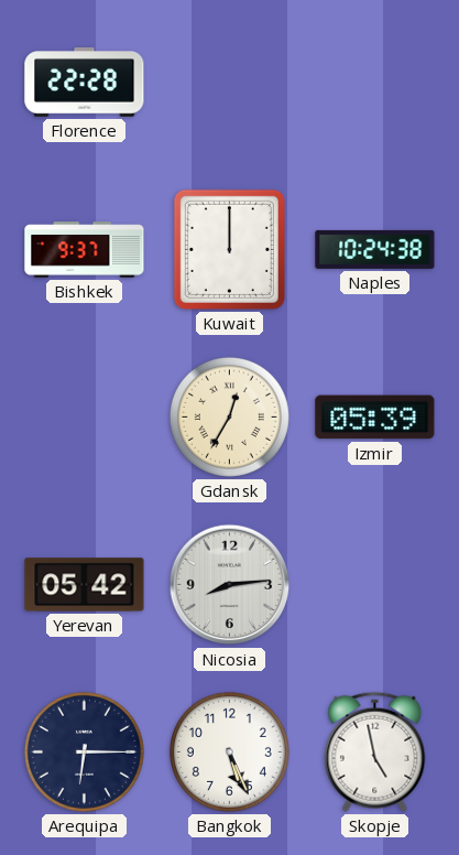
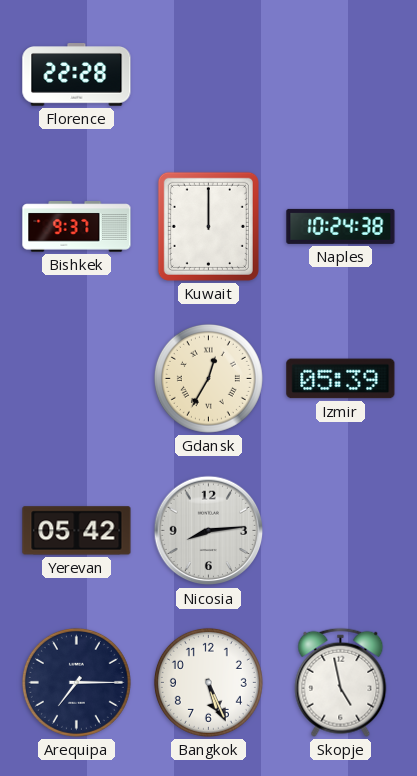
Arequipa: 6:15 -> 7:15
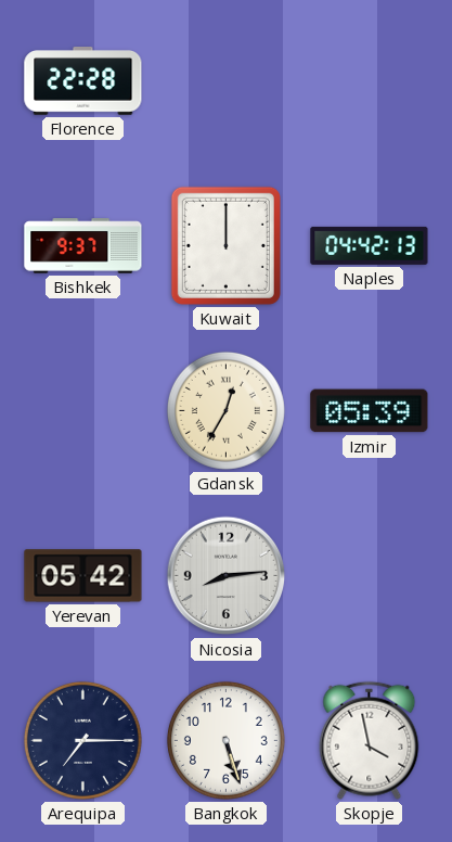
Naples: 10:24 -> 04:42
Bangkok: 5:26 -> 5:27
Skopje: 4:58 -> 3:58
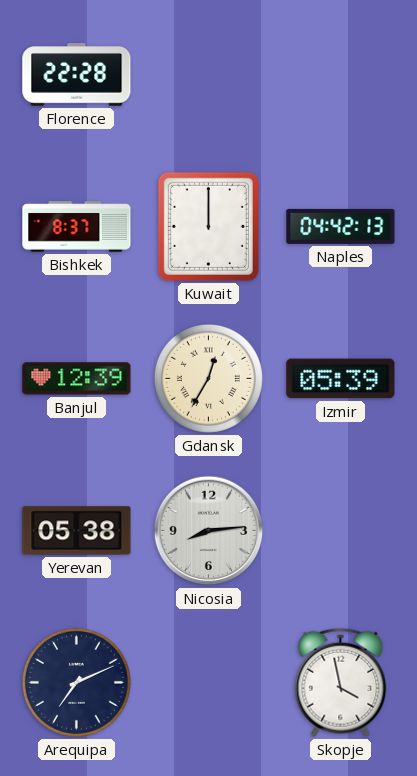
Bishkek: 9:37 -> 8:37
Banjul: none -> 12:39
Yerevan: 05:42 -> 05:38
Arequipa: 7:15 -> 7:11
Bangkok: 5:27 -> none
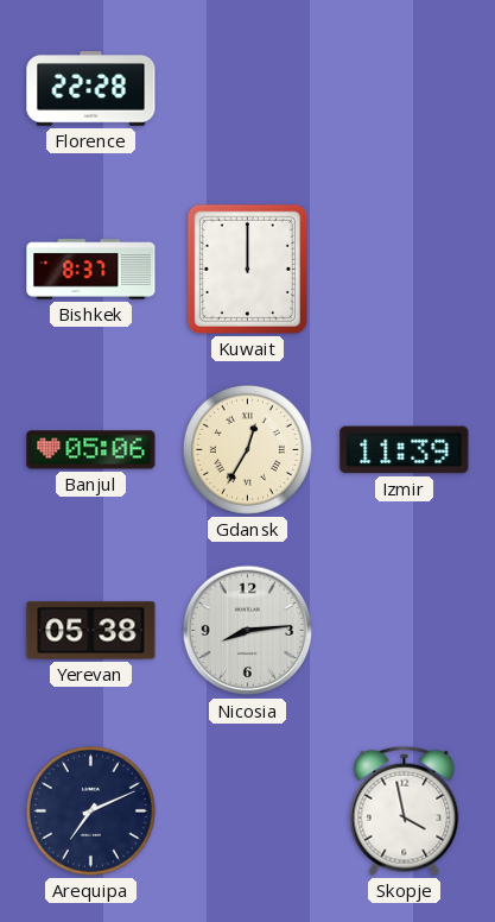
Naples: 04:42 -> none
Banjul: 12:39 -> 05:06
Izmir: 05:39 -> 11:39
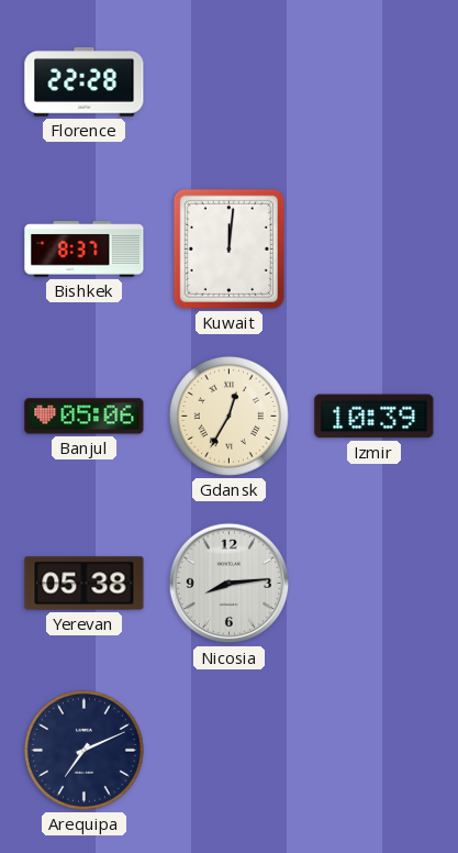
Kuwait: 12:00 -> 12:01
Izmir: 11:39 -> 10:39
Skopje: 3:58 -> none
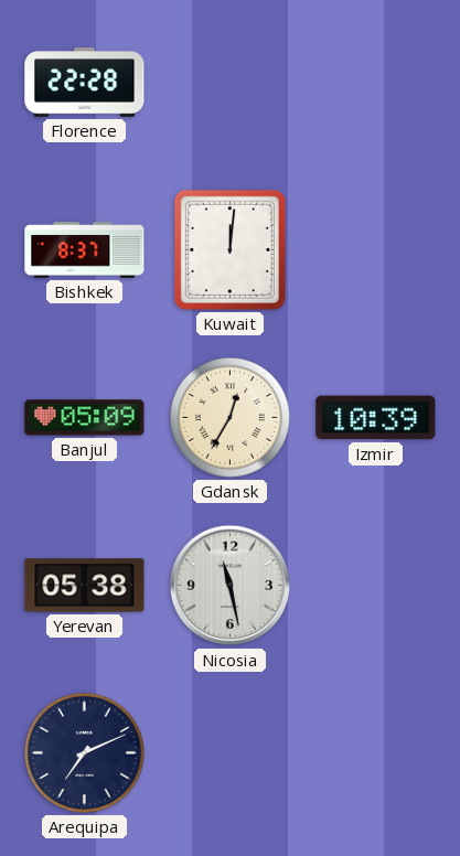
Banjul: 05:06 -> 05:09
Nicosia: 8:14 -> 11:28
